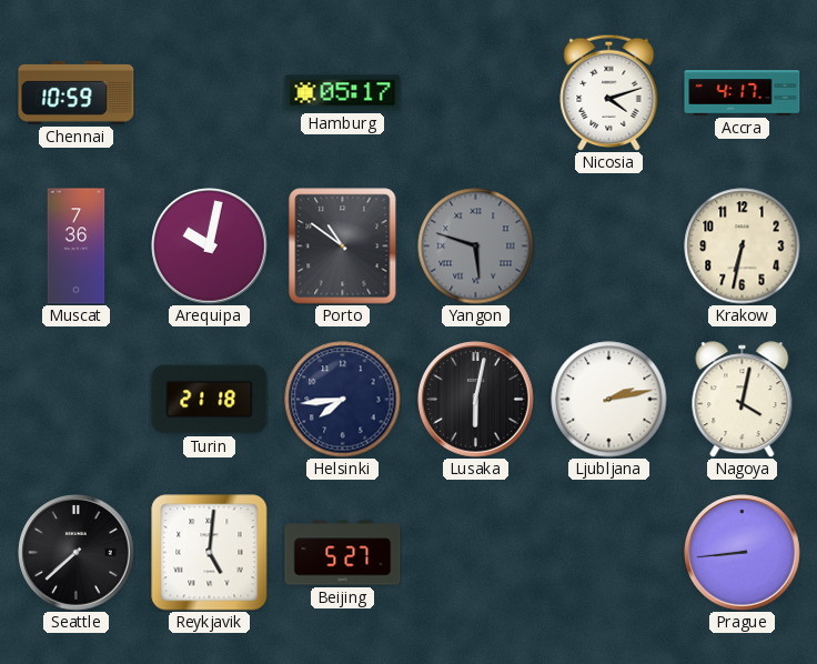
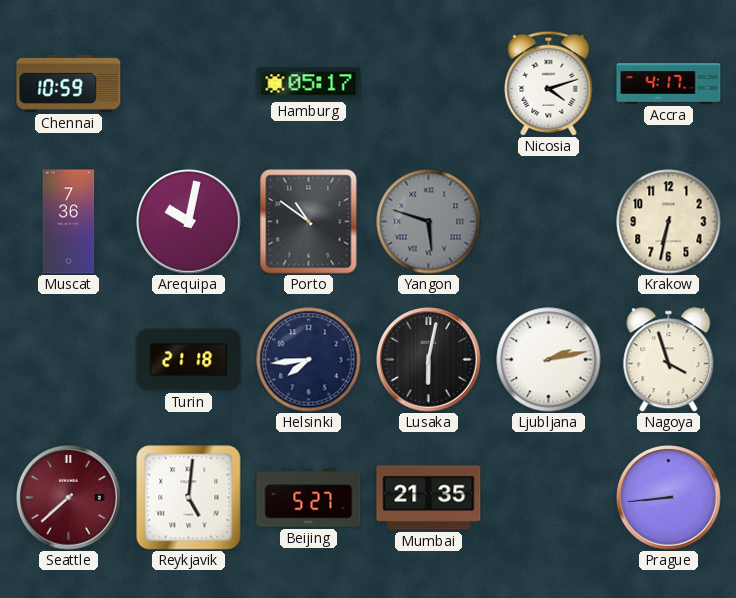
Nagoya: 4:02 -> 3:57
Seattle dial: black -> burgundy
Mumbai: none -> 21:35
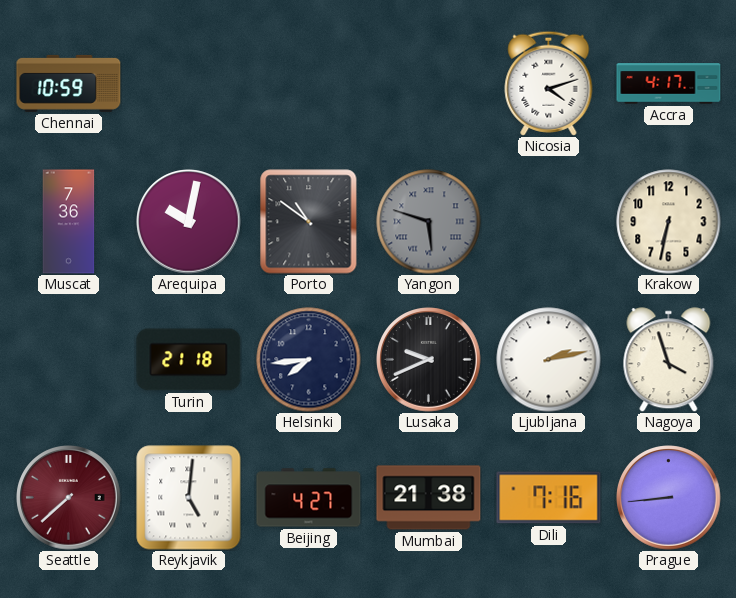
Hamburg: 05:17 -> none
Lusaka: 6:02 -> 9:41
Beijing: 5:27 -> 4:27
Mumbai: 21:35 -> 21:38
Dili: none -> 7:16
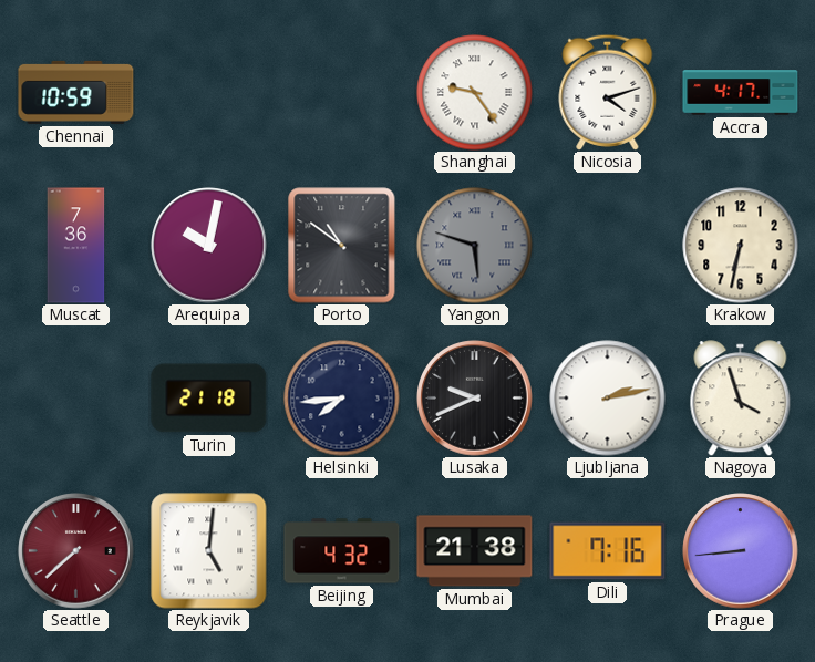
Shanghai: none -> 9:24
Beijing: 4:27 -> 4:32
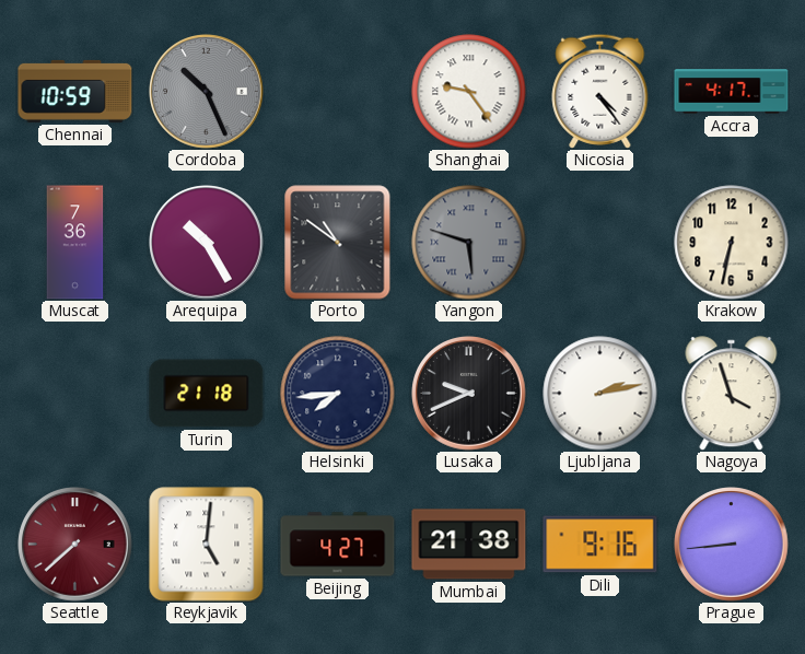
Cordoba: none -> 10:26
Nicosia: 4:12 -> 4:24
Arequipa: 10:02 -> 10:25
Beijing: 4:32 -> 4:27
Dili: 7:16 -> 9:16
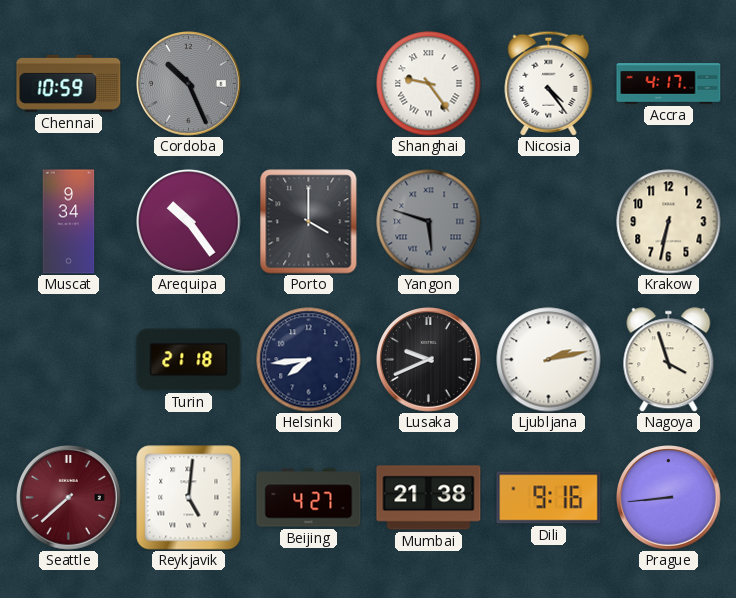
Muscat: 7:36 -> 9:34
Arequipa: 10:25 -> 10:24
Porto: 10:51 -> 4:00
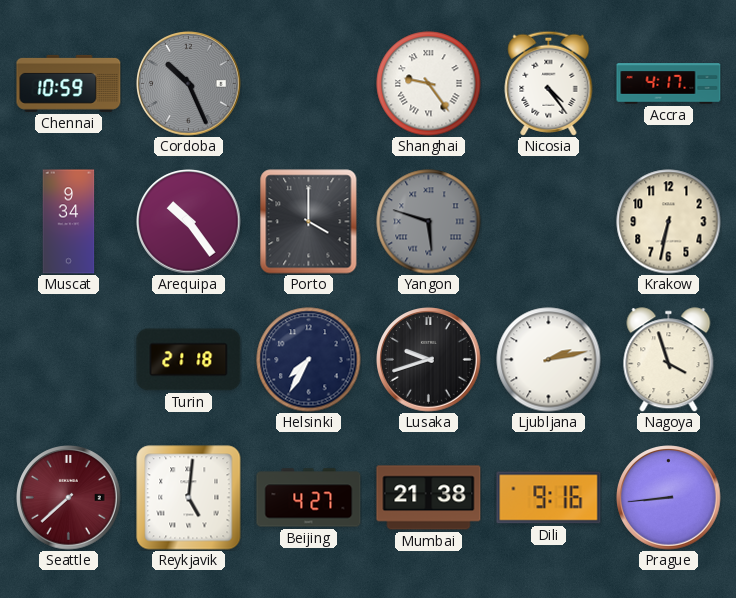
Helsinki: 7:44 -> 7:35
Lusaka: 9:41 -> 9:42
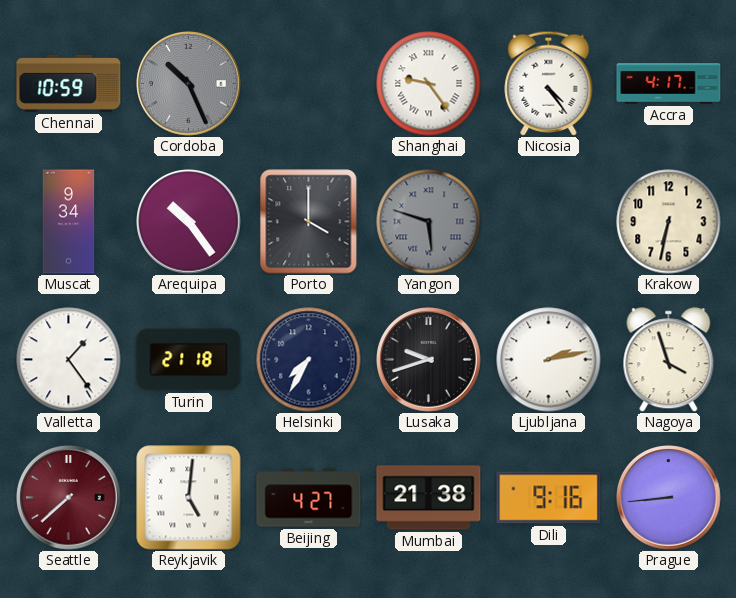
Valletta: none -> 1:24
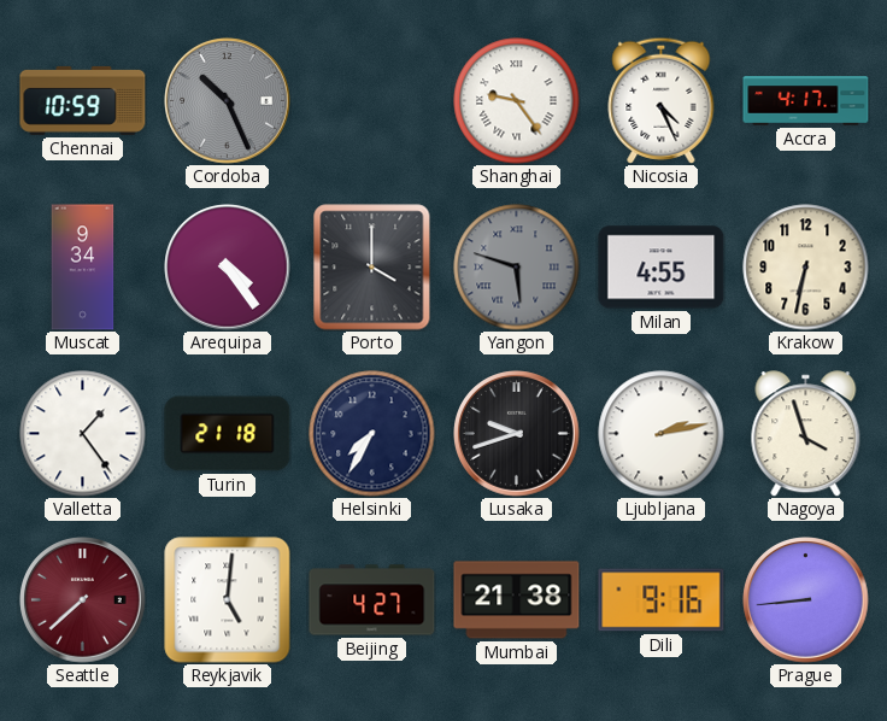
Nicosia: 4:24 -> 4:26
Arequipa: 10:24 -> 4:24
Milan: none -> 4:55
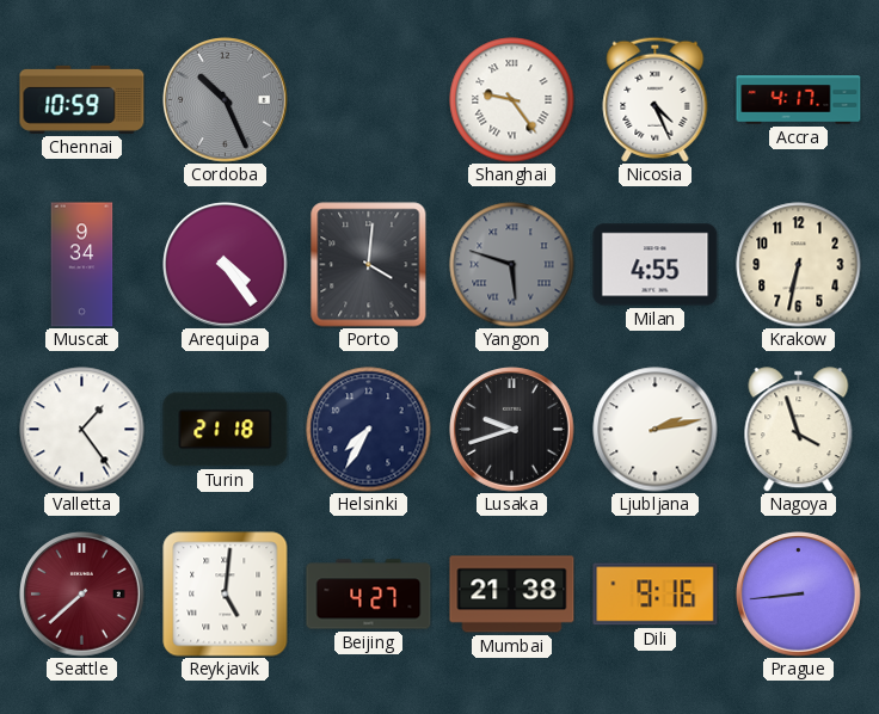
Porto: 4:00 -> 4:01
